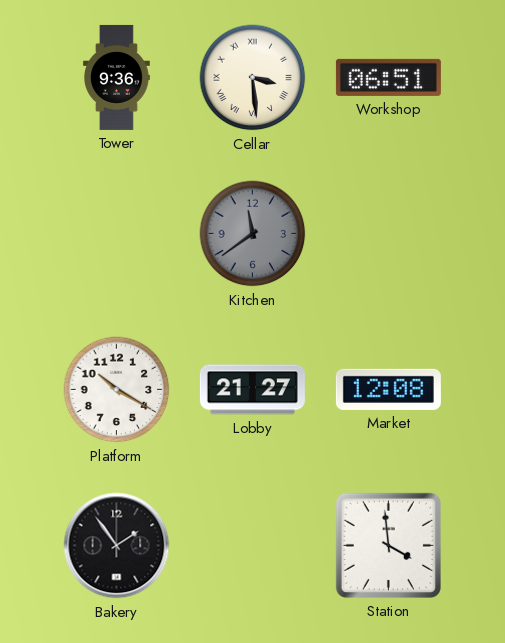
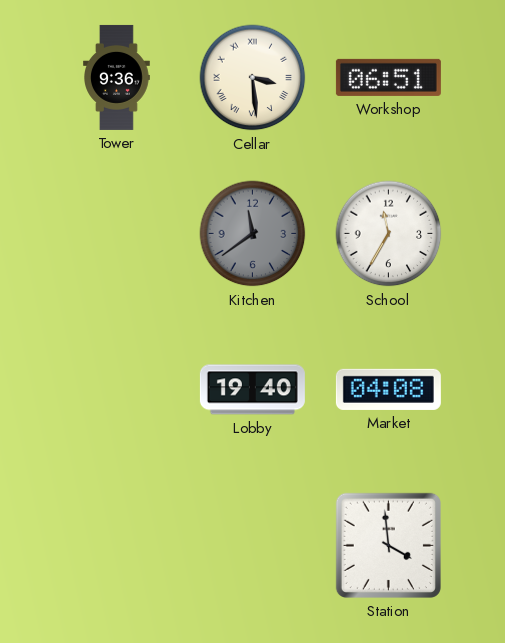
School: none -> 11:35
Platform: 10:20 -> none
Lobby: 21:27 -> 19:40
Market: 12:08 -> 04:08
Bakery: 1:54 -> none
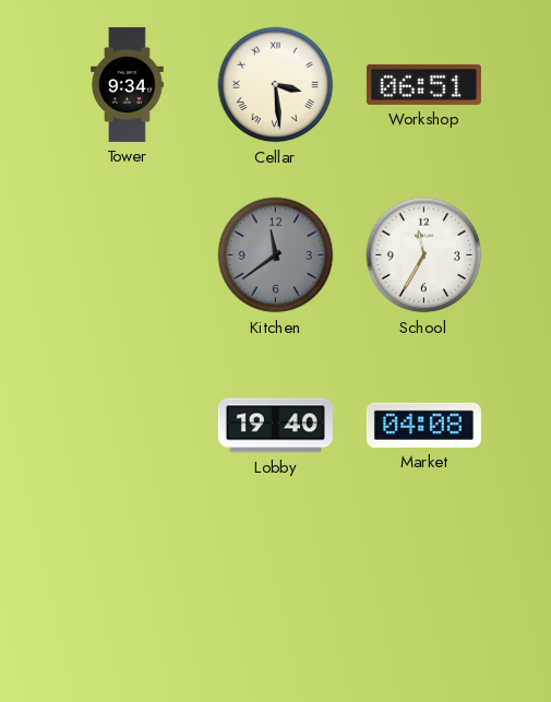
Tower: 9:36 -> 9:34
Station: 3:59 -> none
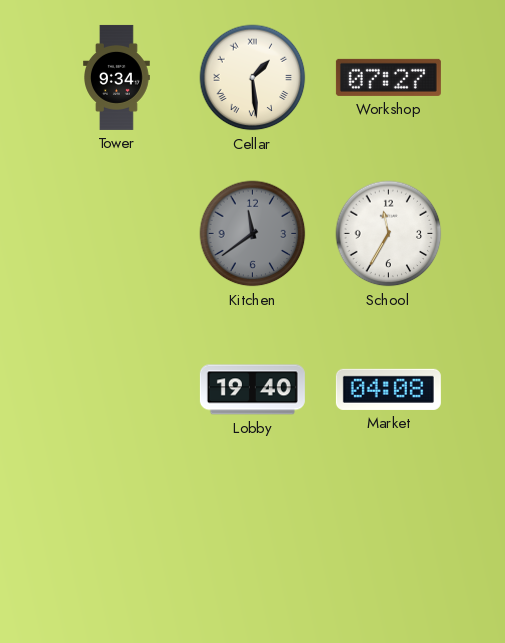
Cellar: 3:29 -> 1:29
Workshop: 06:51 -> 07:27
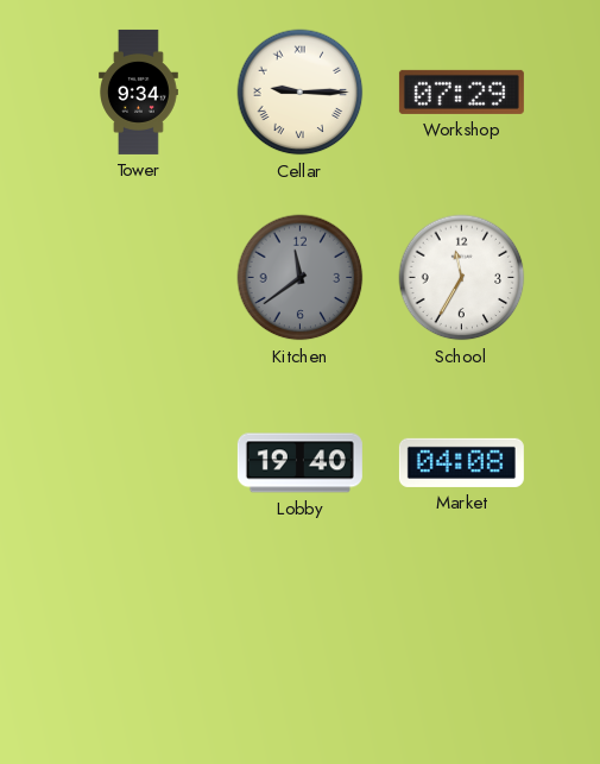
Cellar: 1:29 -> 9:15
Workshop: 07:27 -> 07:29
